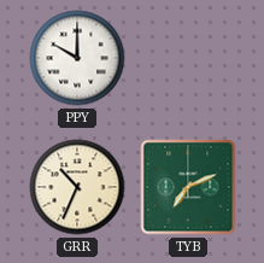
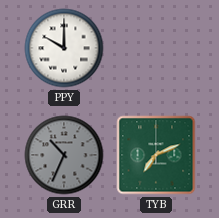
GRR dial: cream -> grey
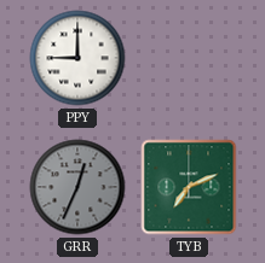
PPY: 10:00 -> 9:00
GRR: 10:34 -> 12:34
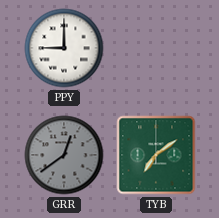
GRR: 12:34 -> 12:39
TYB: 7:11 -> 7:09
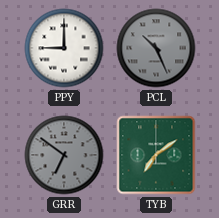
PCL: none -> 10:26
GRR: 12:39 -> 6:51
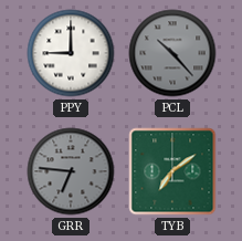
PCL: 10:26 -> 10:23
GRR: 6:51 -> 6:46
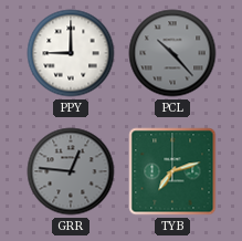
GRR: 6:46 -> 12:46
TYB: 7:09 -> 7:12
